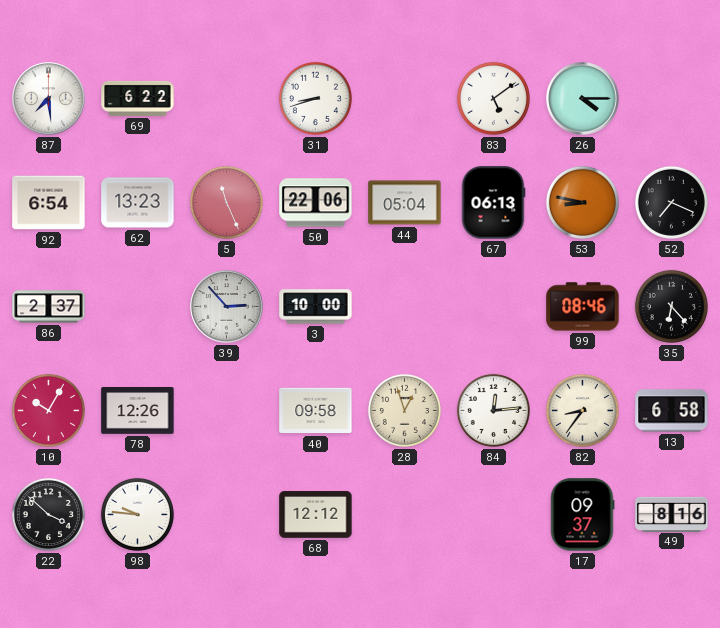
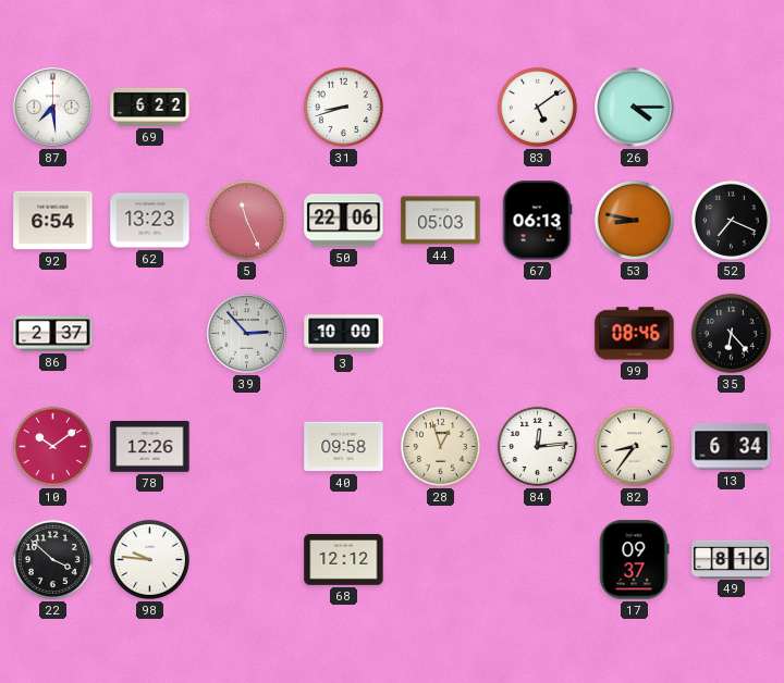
44: 05:04 -> 05:03
10: 10:05 -> 10:09
13: 6:58 -> 6:34
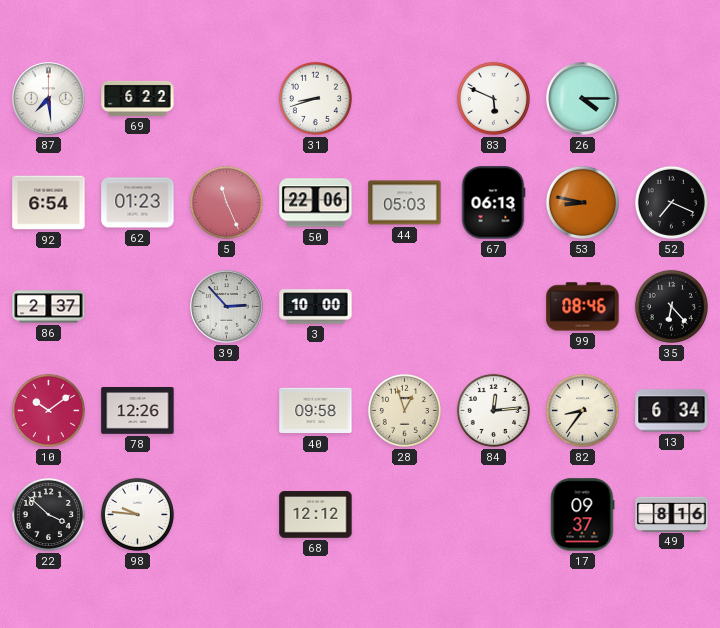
83: 5:09 -> 5:49
62: 13:23 -> 01:23
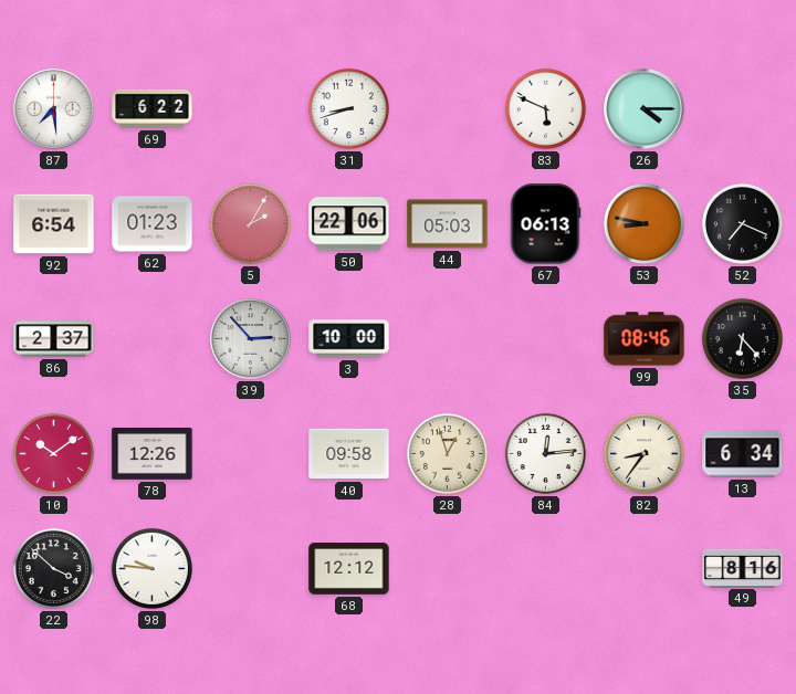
5: 11:26 -> 2:05
17: 09:37 -> none
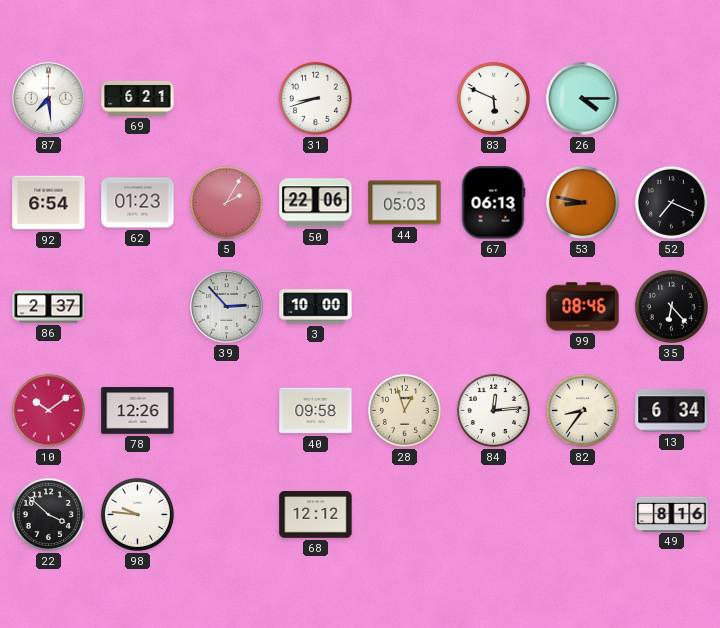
69: 6:22 -> 6:21
